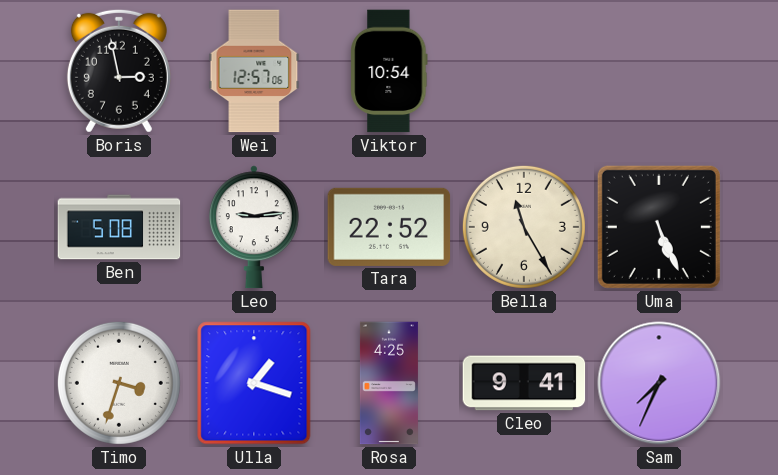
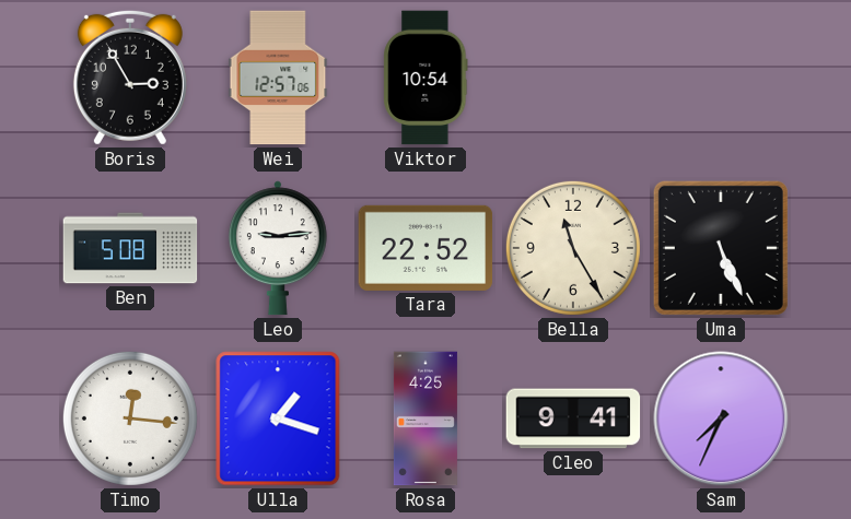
Boris: 2:58 -> 2:55
Timo: 3:33 -> 12:16
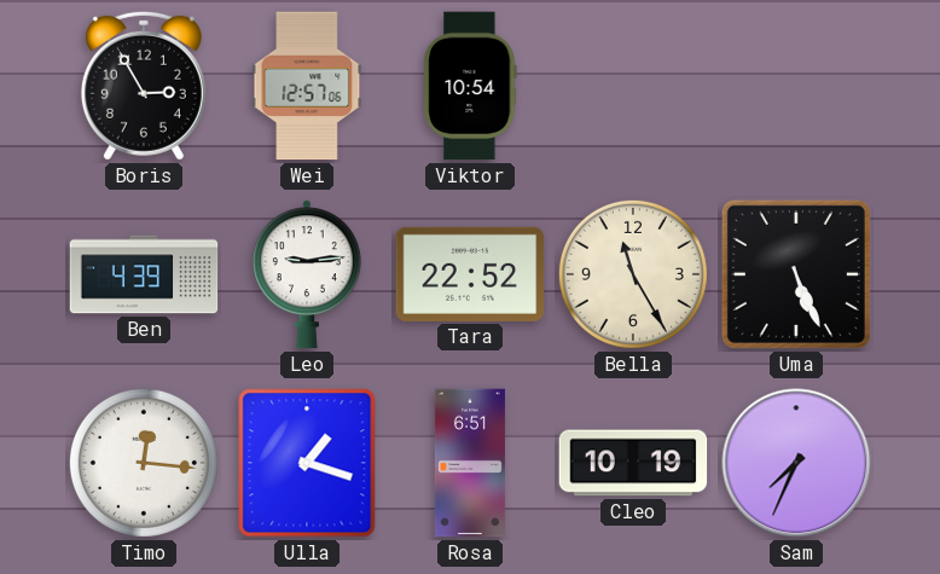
Ben: 5:08 -> 4:39
Rosa: 4:25 -> 6:51
Cleo: 9:41 -> 10:19
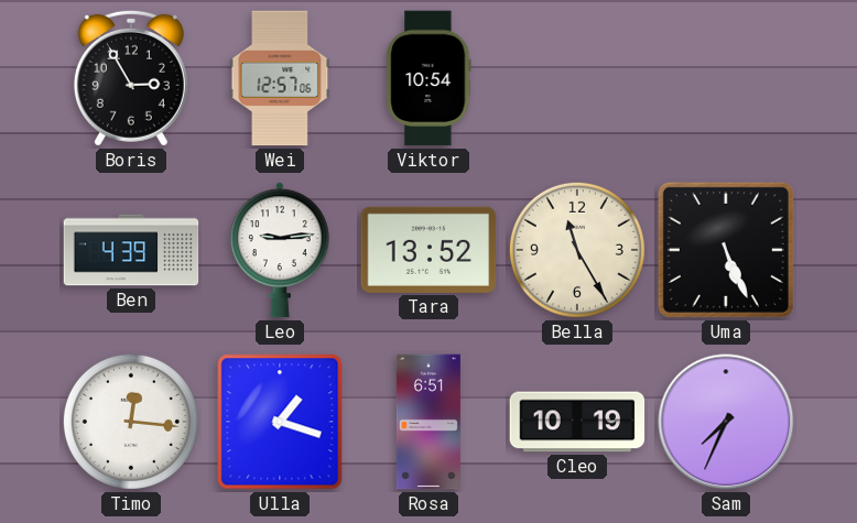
Tara: 22:52 -> 13:52
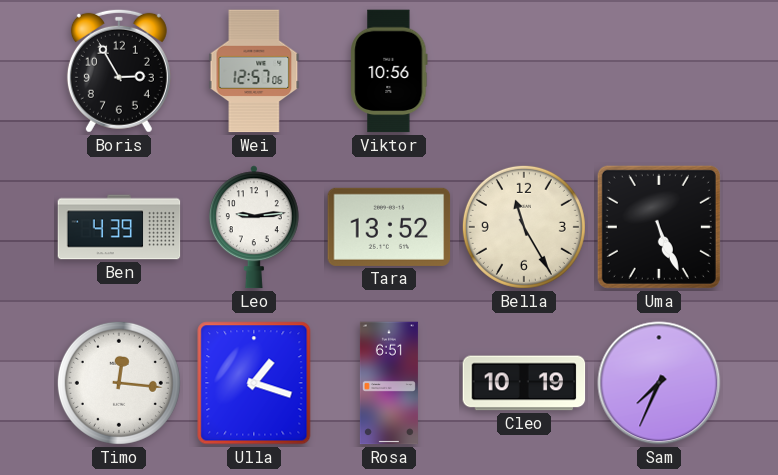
Viktor: 10:54 -> 10:56
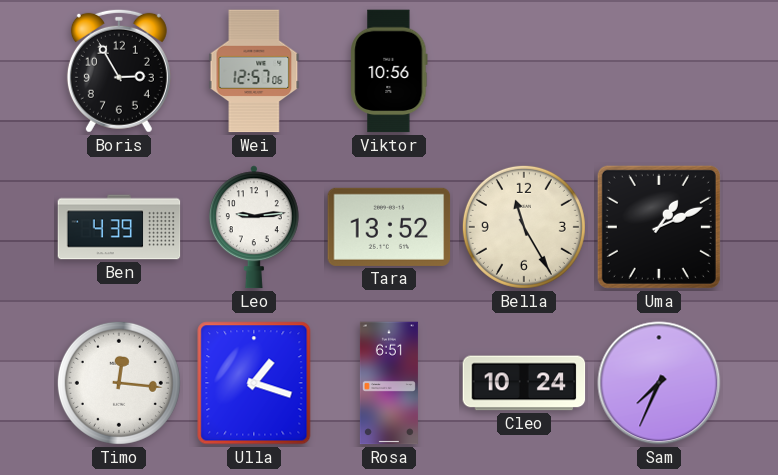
Uma: 5:26 -> 1:11
Cleo: 10:19 -> 10:24
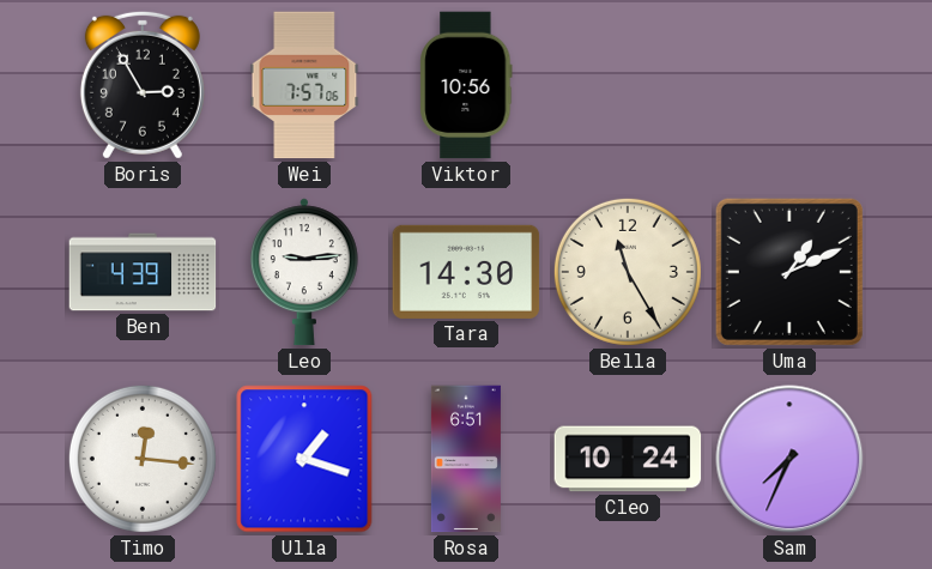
Wei: 12:57 -> 7:57
Tara: 13:52 -> 14:30
